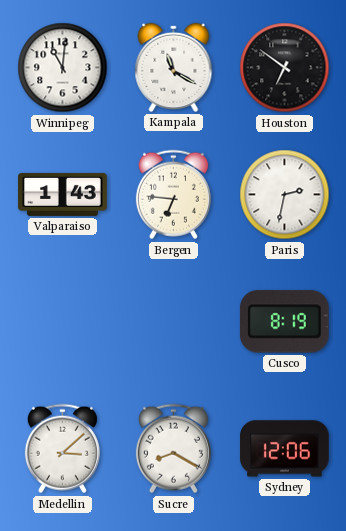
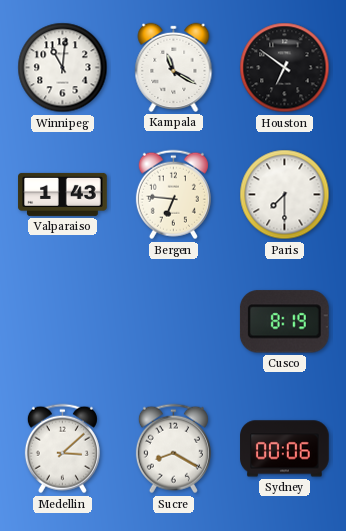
Paris: 2:32 -> 7:30
Sydney: 12:06 -> 00:06
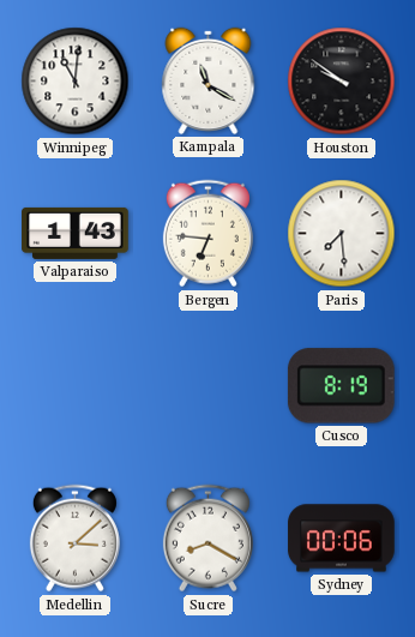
Houston: 6:51 -> 9:51
Paris: 7:30 -> 7:29
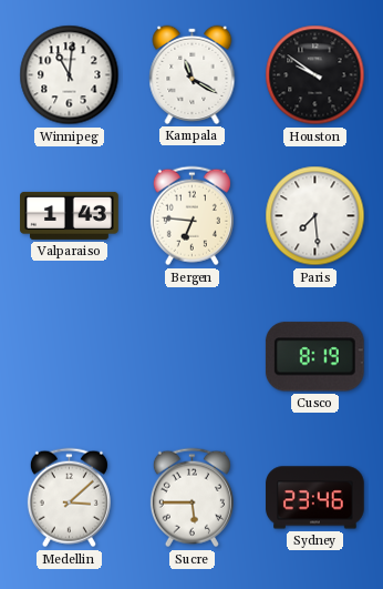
Sucre: 8:20 -> 5:45
Sydney: 00:06 -> 23:46
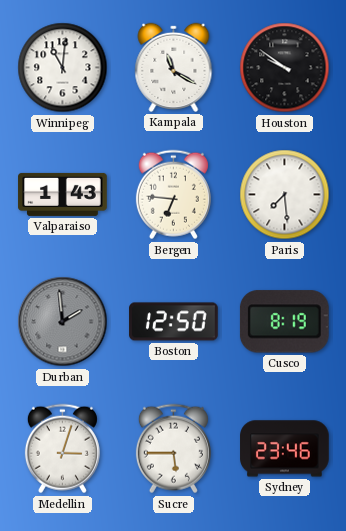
Durban: none -> 1:59
Boston: none -> 12:50
Medellin: 3:08 -> 3:03
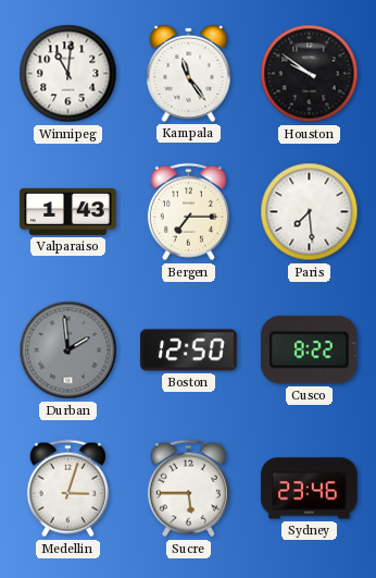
Kampala: 11:20 -> 11:24
Bergen: 6:46 -> 7:15
Cusco: 8:19 -> 8:22
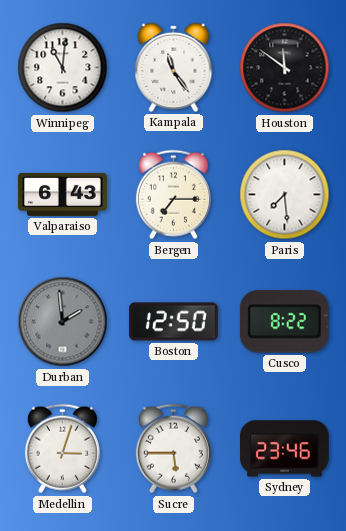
Houston: 9:51 -> 11:51
Valparaiso: 1:43 -> 6:43
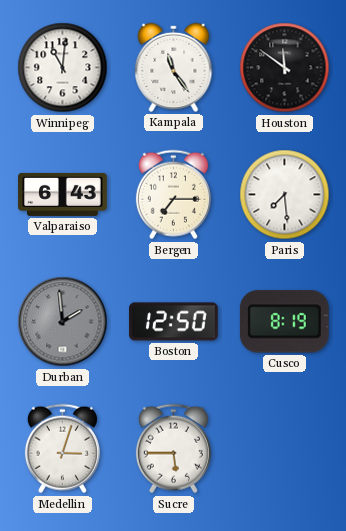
Cusco: 8:22 -> 8:19
Sydney: 23:46 -> none
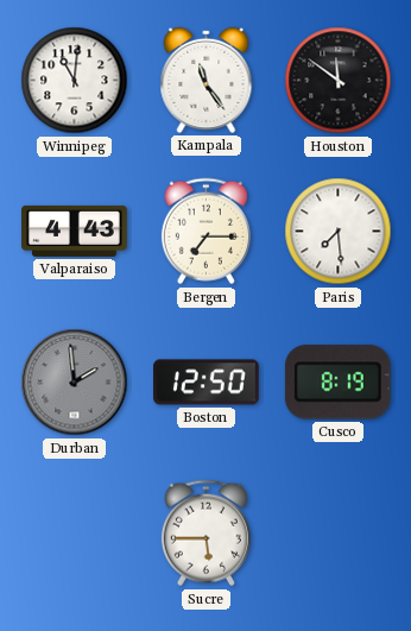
Valparaiso: 6:43 -> 4:43
Medellin: 3:03 -> none
